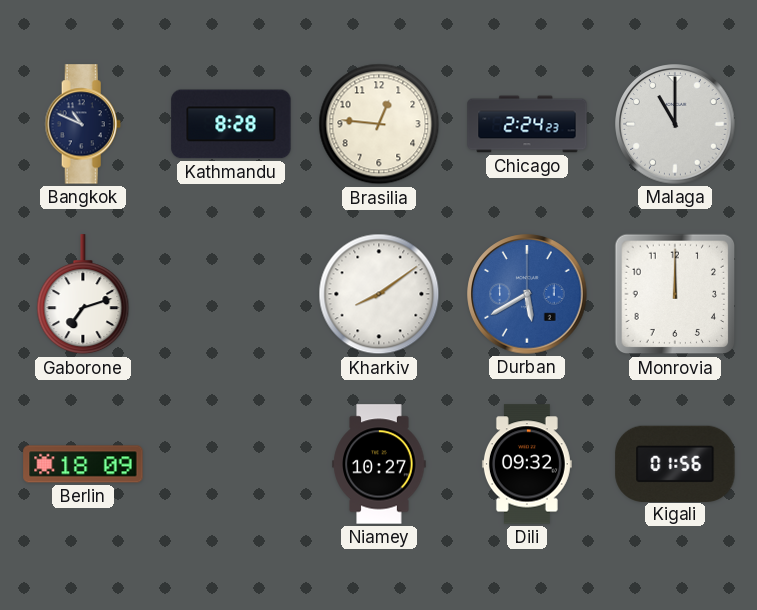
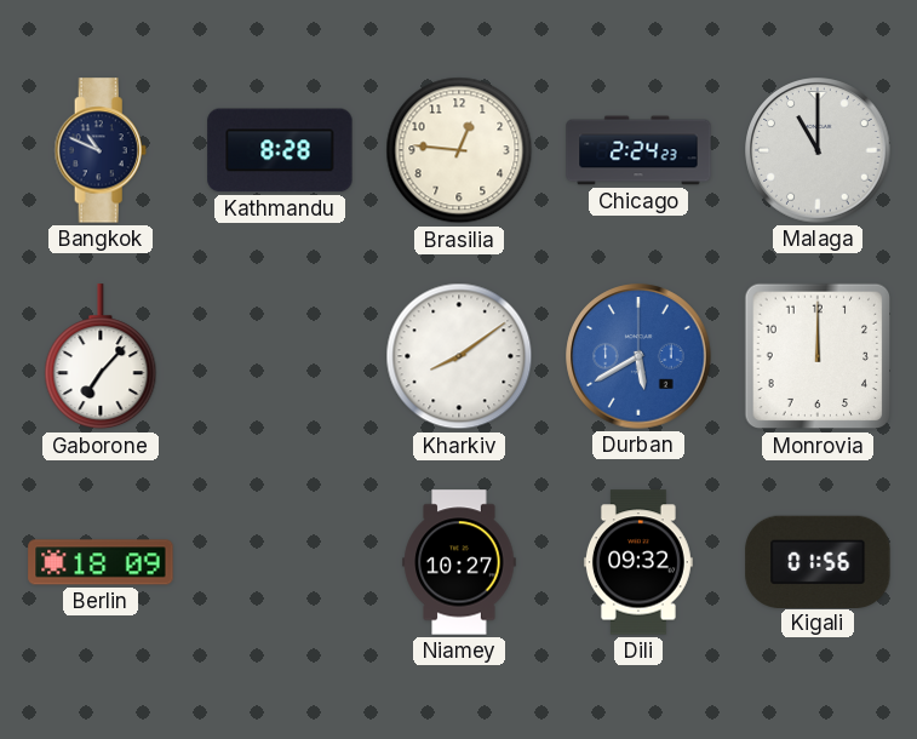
Gaborone: 7:12 -> 7:07
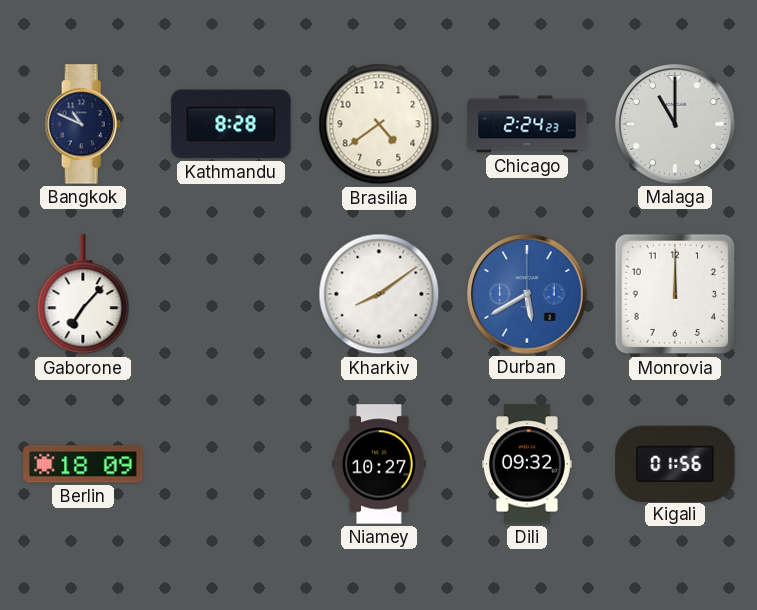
Brasilia: 12:46 -> 4:39
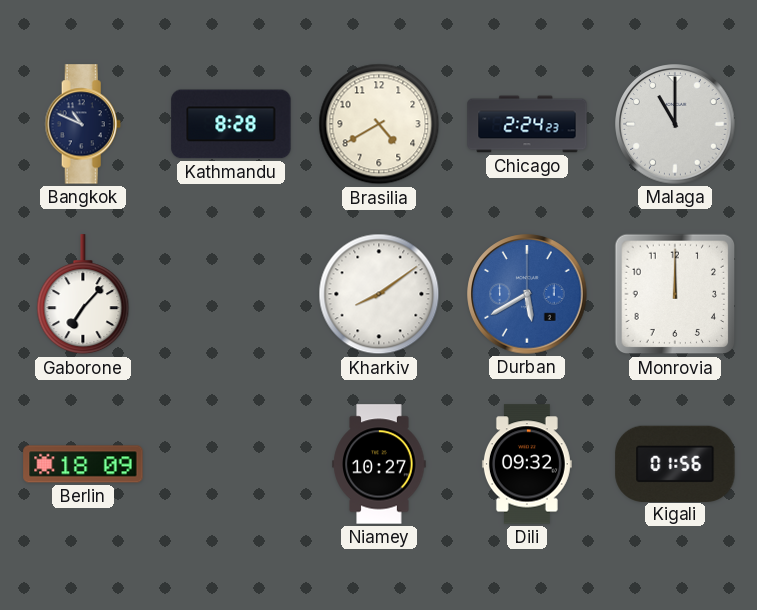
Brasilia: 4:39 -> 4:40
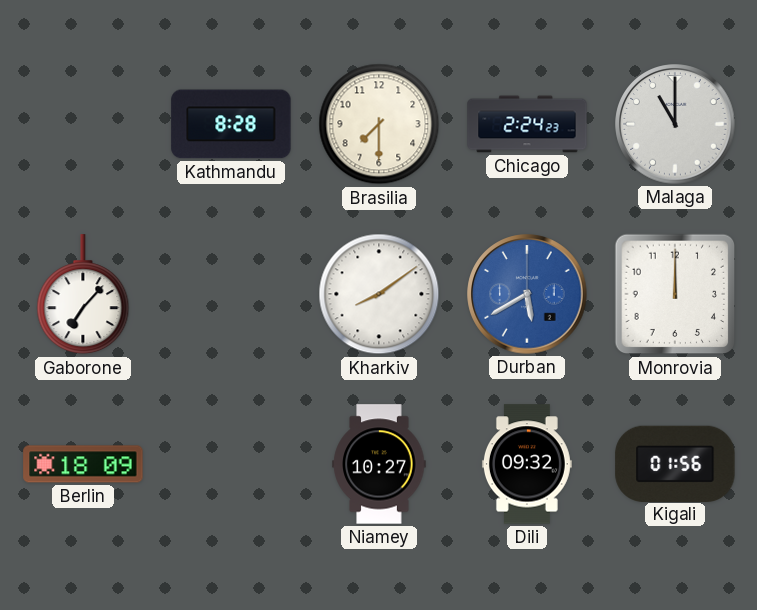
Bangkok: 10:49 -> none
Brasilia: 4:40 -> 7:30
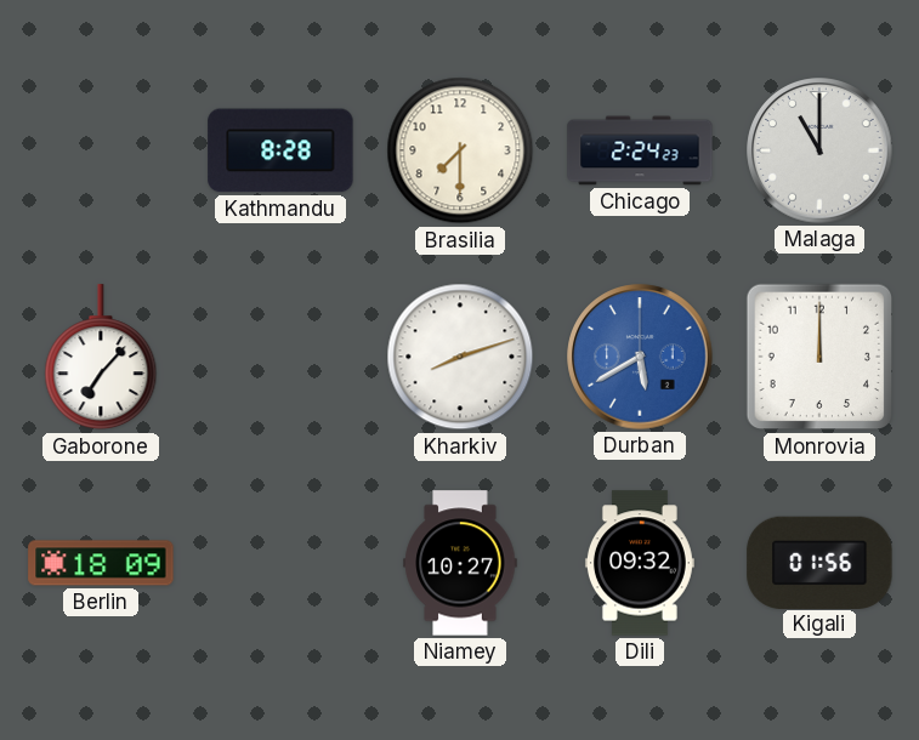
Kharkiv: 8:09 -> 8:12
